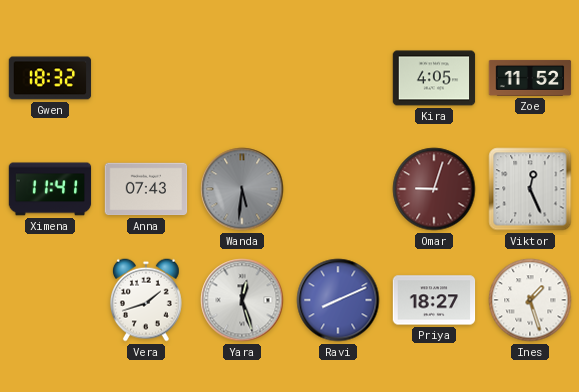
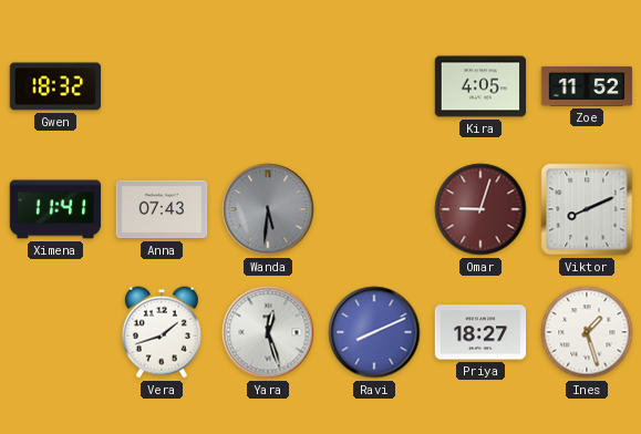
Viktor: 12:26 -> 8:11
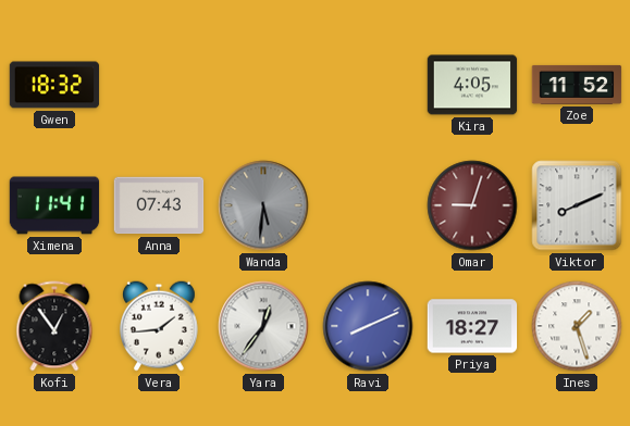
Kofi: none -> 12:54
Vera: 1:42 -> 1:44
Yara: 12:27 -> 12:36
